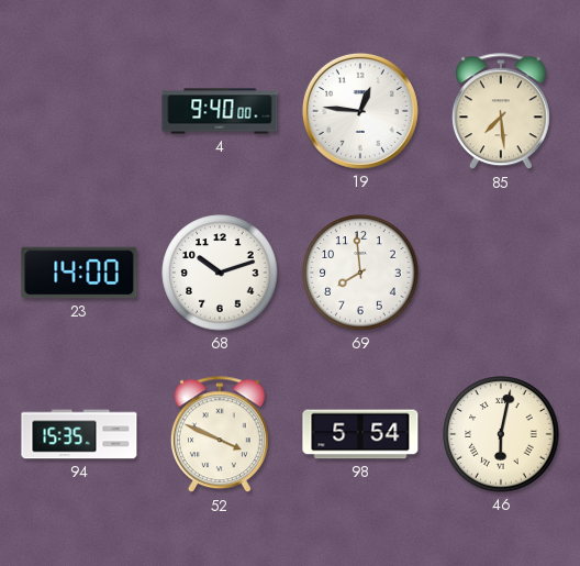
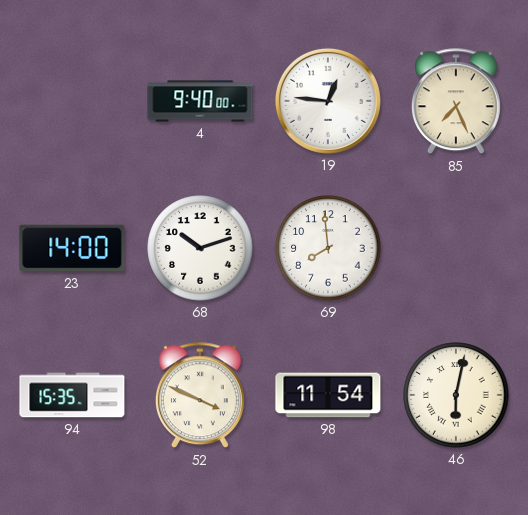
85: 7:29 -> 7:26
98: 5:54 -> 11:54
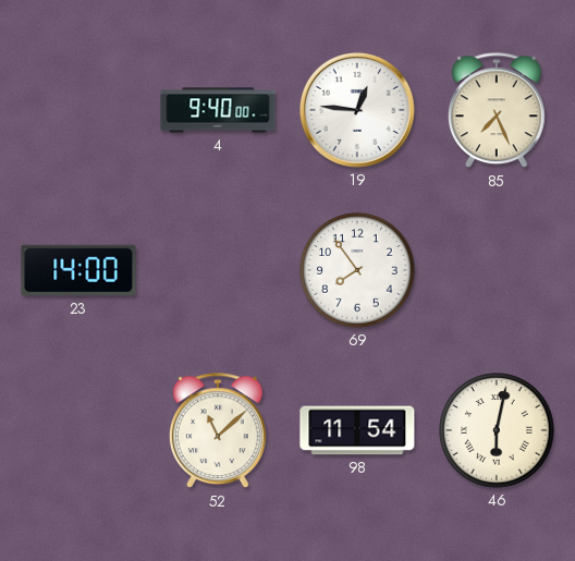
68: 10:12 -> none
69: 7:59 -> 7:54
94: 15:35 -> none
52: 3:49 -> 11:08
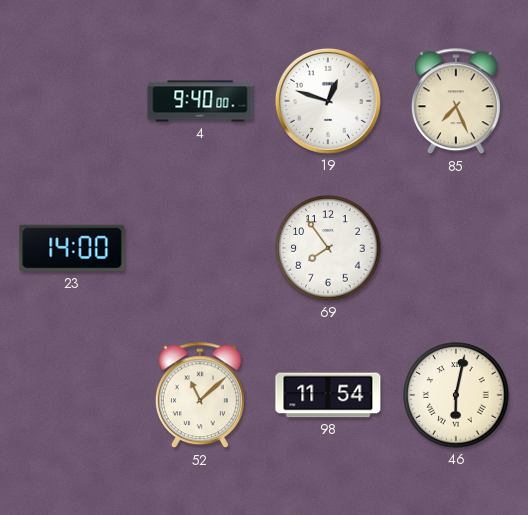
19: 12:46 -> 12:48
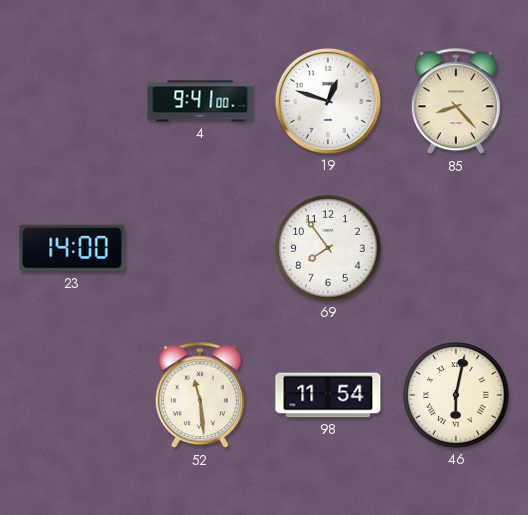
4: 9:40 -> 9:41
85: 7:26 -> 8:23
52: 11:08 -> 11:29
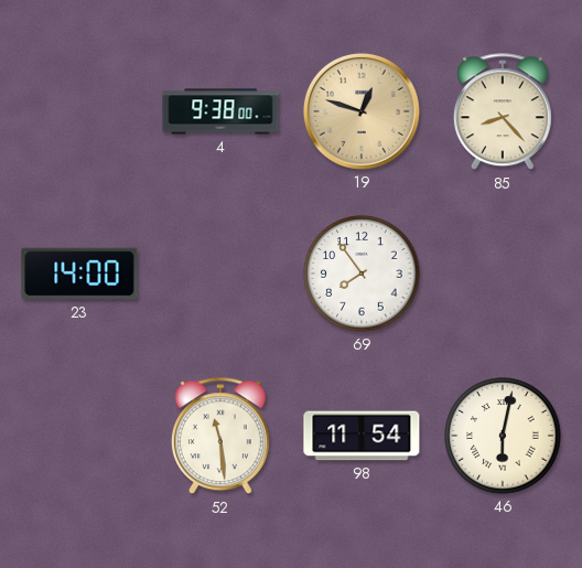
4: 9:41 -> 9:38
19 dial: white -> champagne
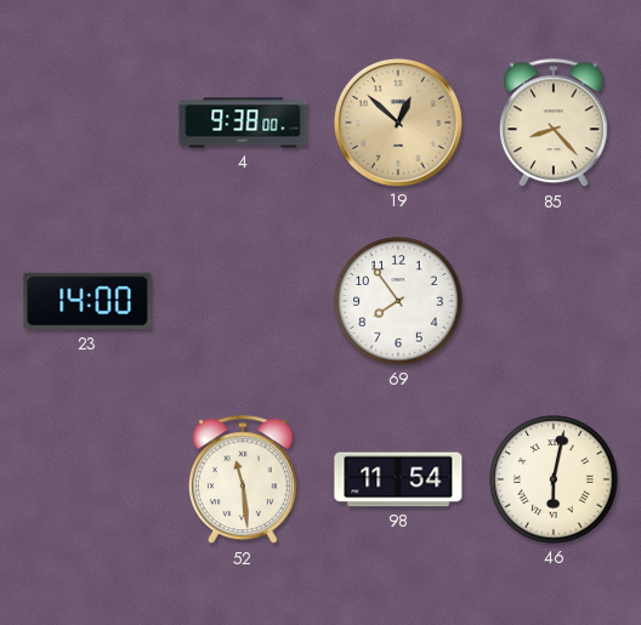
19: 12:48 -> 12:52
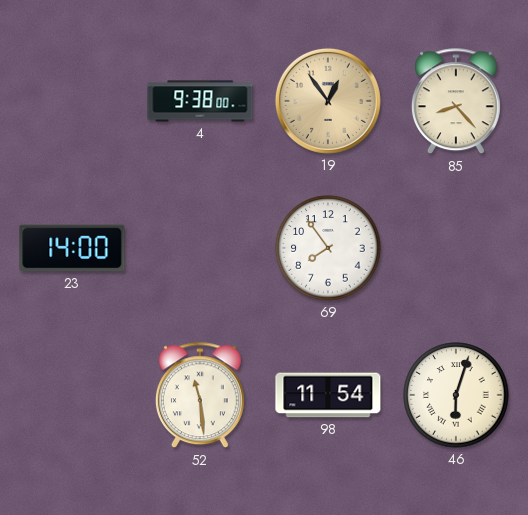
19: 12:52 -> 12:54
46: 6:02 -> 6:03
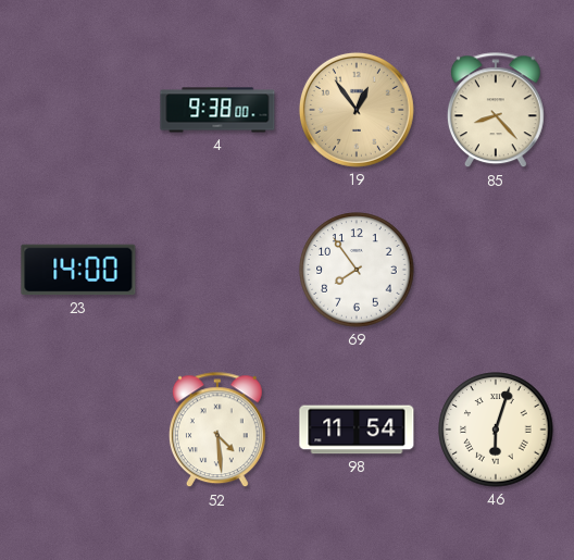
52: 11:29 -> 4:29
